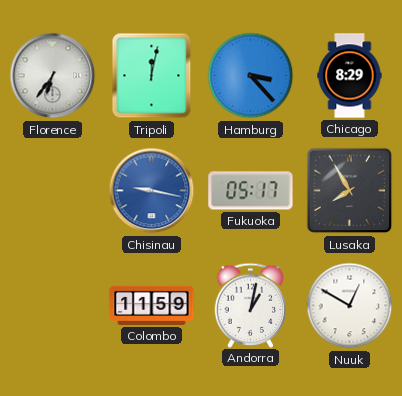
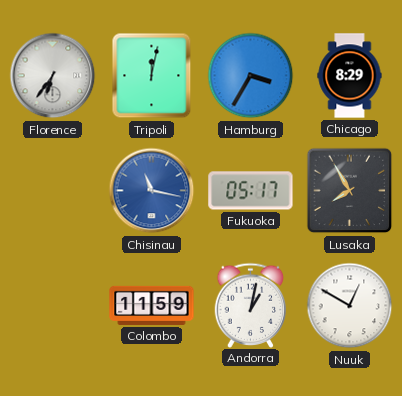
Hamburg: 3:23 -> 3:35
Chisinau: 9:17 -> 11:17
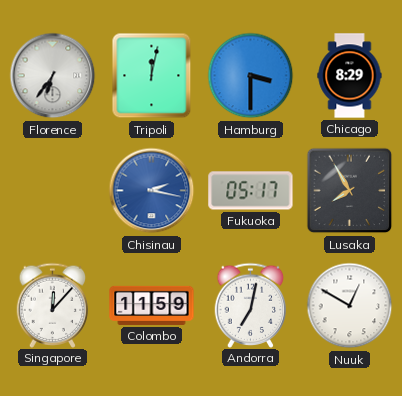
Hamburg: 3:35 -> 3:30
Chisinau: 11:17 -> 2:17
Singapore: none -> 12:07
Andorra: 1:02 -> 7:02
